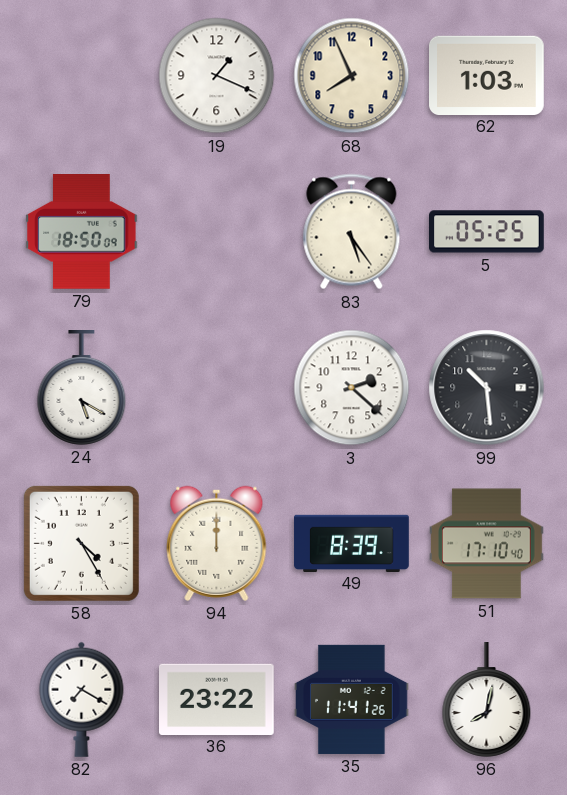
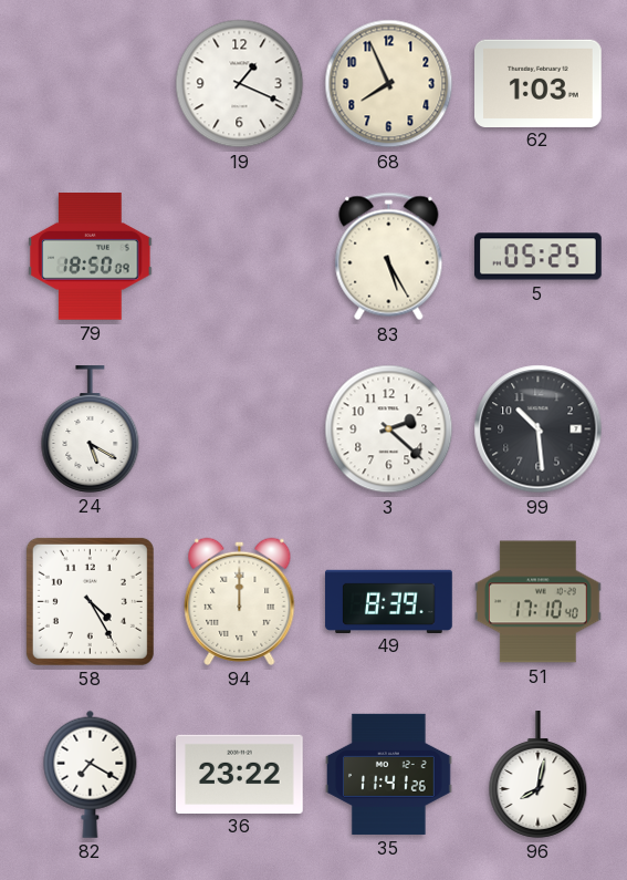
83: 5:24 -> 5:25
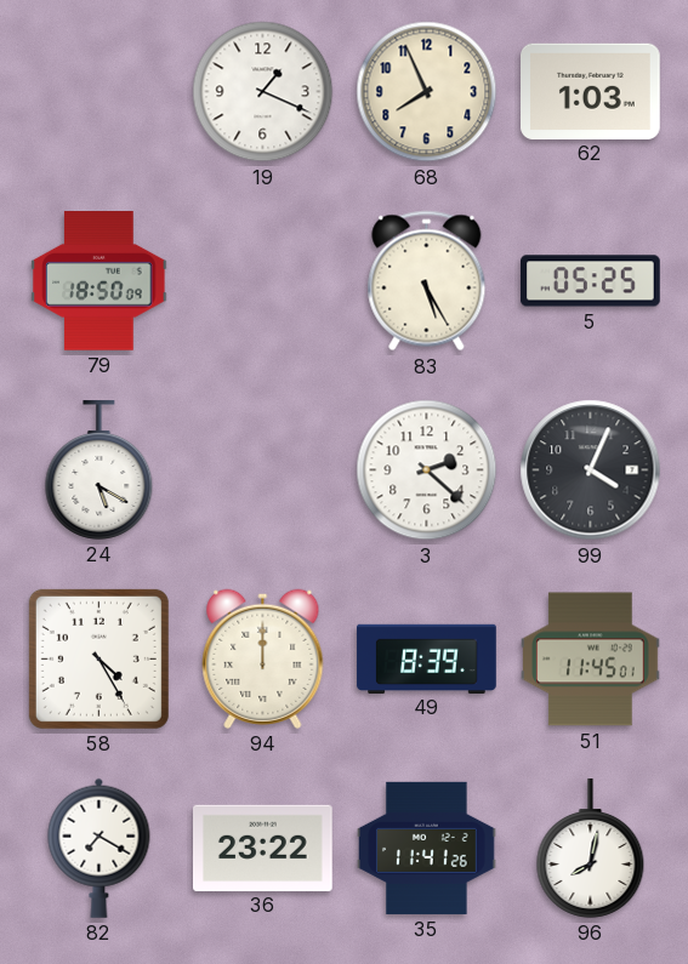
99: 10:29 -> 4:04
51: 17:10 -> 11:45
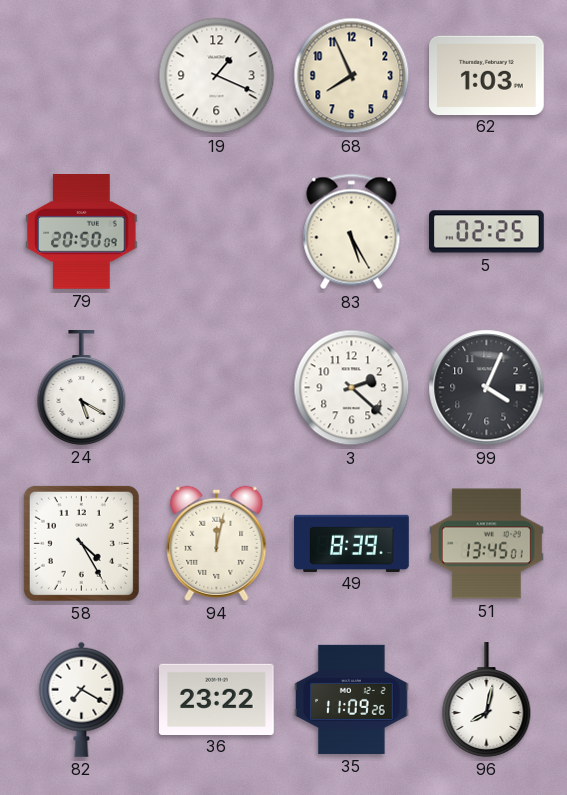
79: 18:50 -> 20:50
5: 05:25 -> 02:25
94: 12:00 -> 12:02
51: 11:45 -> 13:45
35: 11:41 -> 11:09
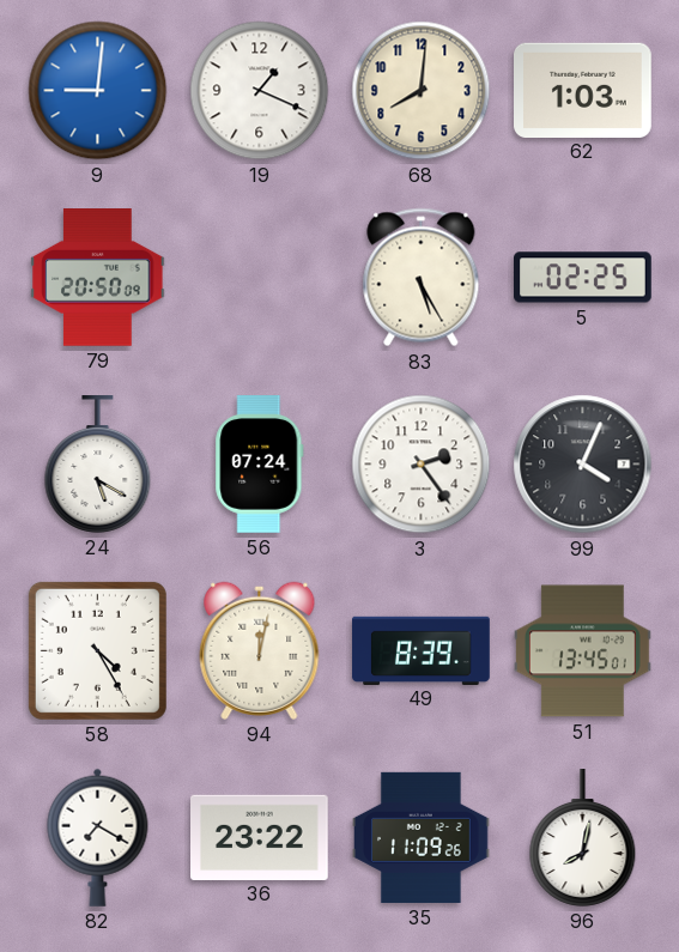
9: none -> 9:01
68: 7:56 -> 8:01
56: none -> 07:24
3: 2:22 -> 2:24
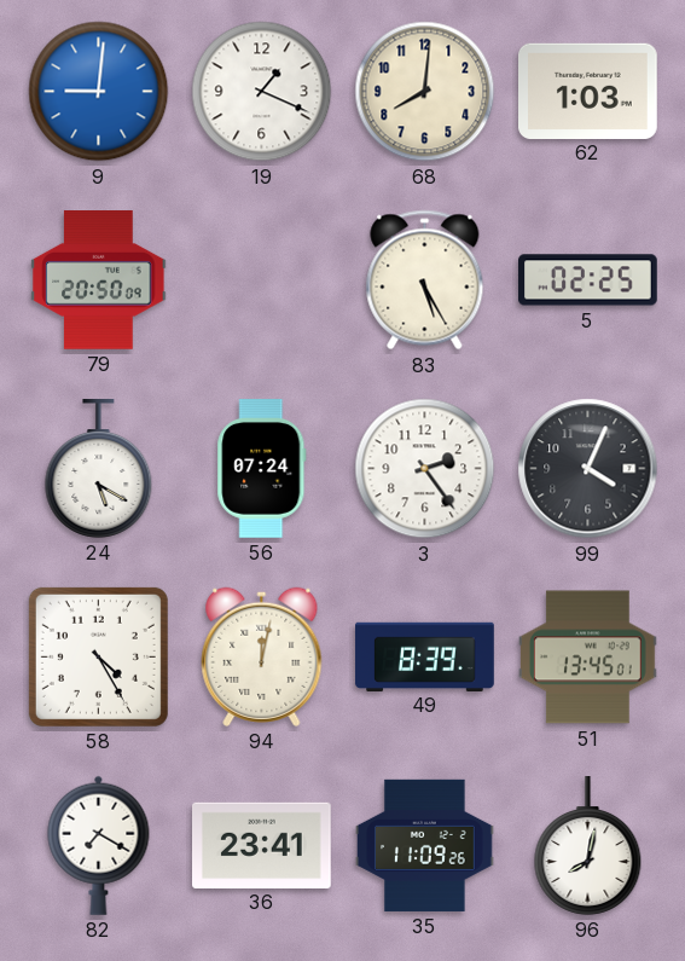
36: 23:22 -> 23:41
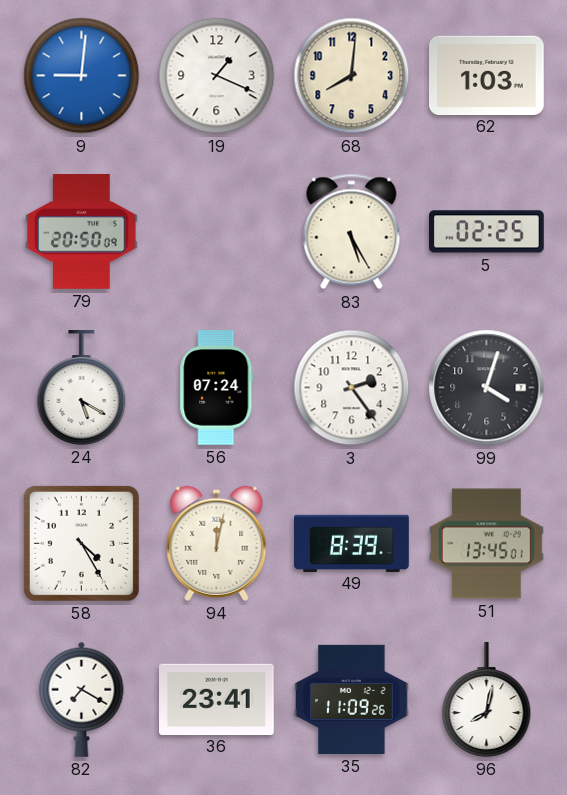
99: 4:04 -> 4:03
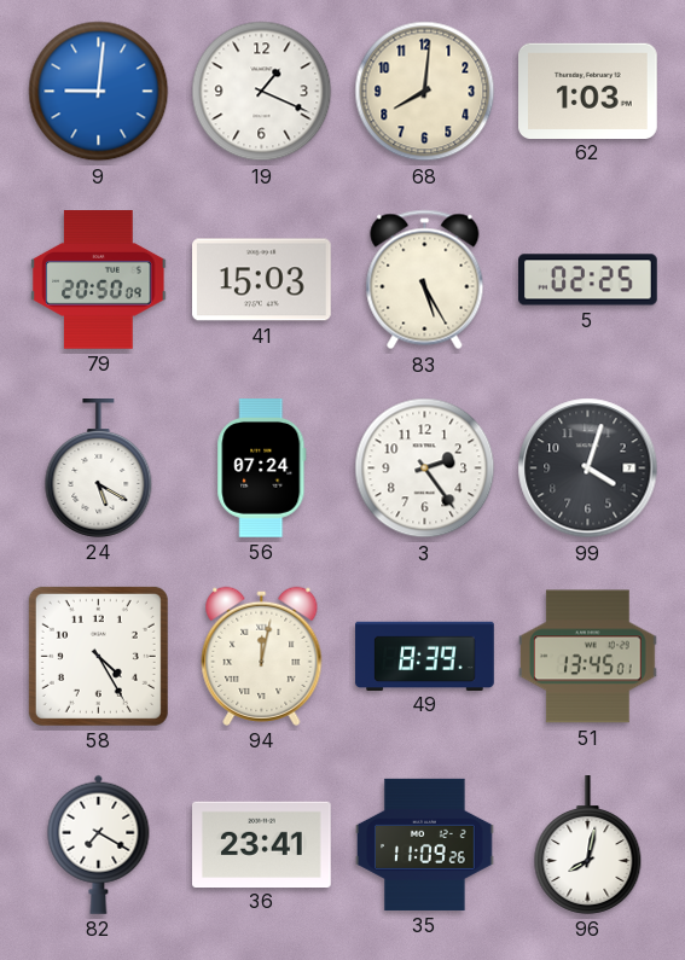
41: none -> 15:03
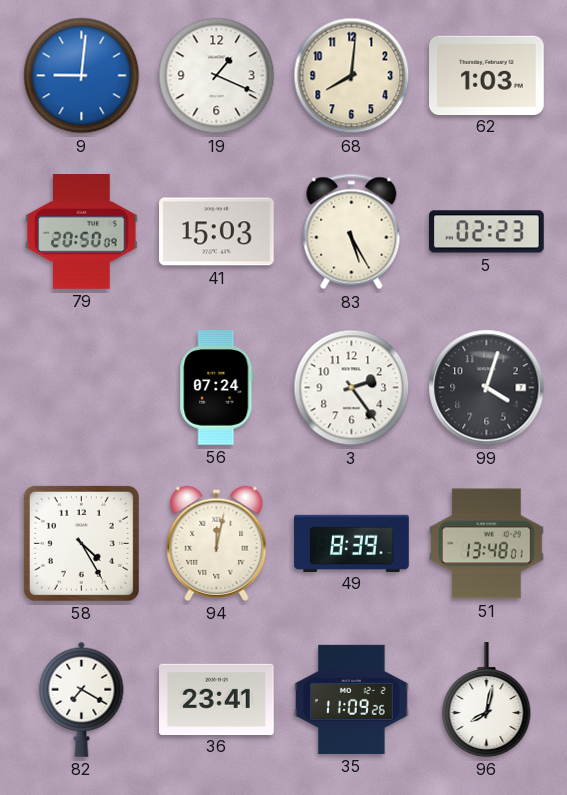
5: 02:25 -> 02:23
24: 5:20 -> none
51: 13:45 -> 13:48
